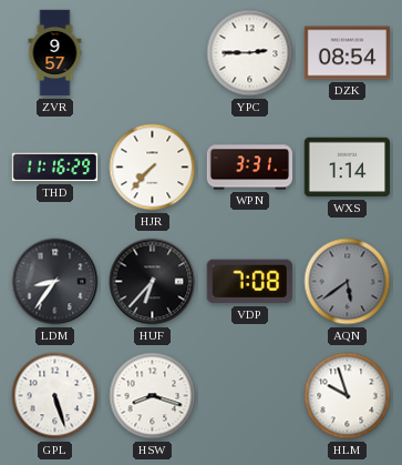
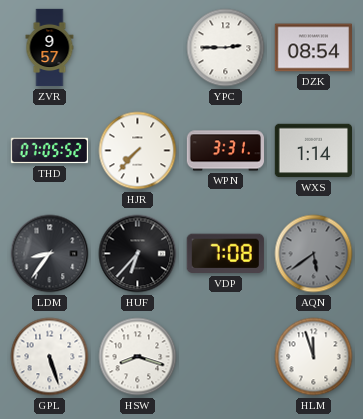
THD: 11:16 -> 07:05
HLM: 9:57 -> 11:57
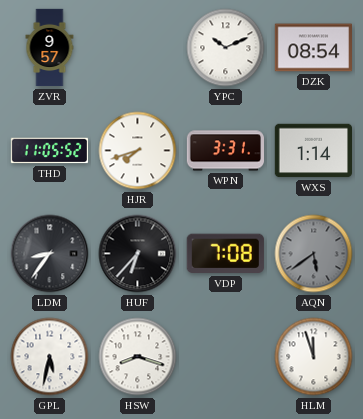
YPC: 2:45 -> 10:11
THD: 07:05 -> 11:05
HJR: 7:37 -> 7:42
GPL: 5:27 -> 5:32
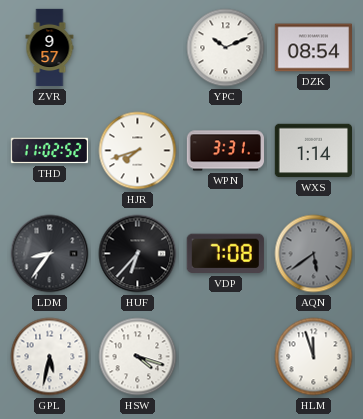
THD: 11:05 -> 11:02
HSW: 8:18 -> 4:18
